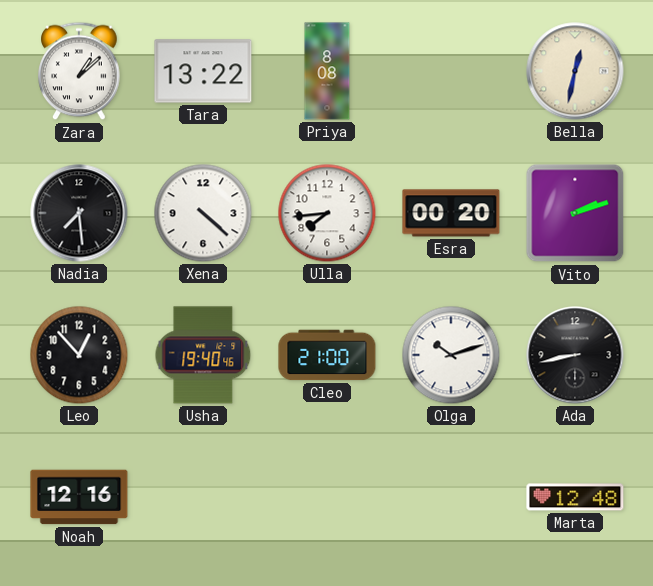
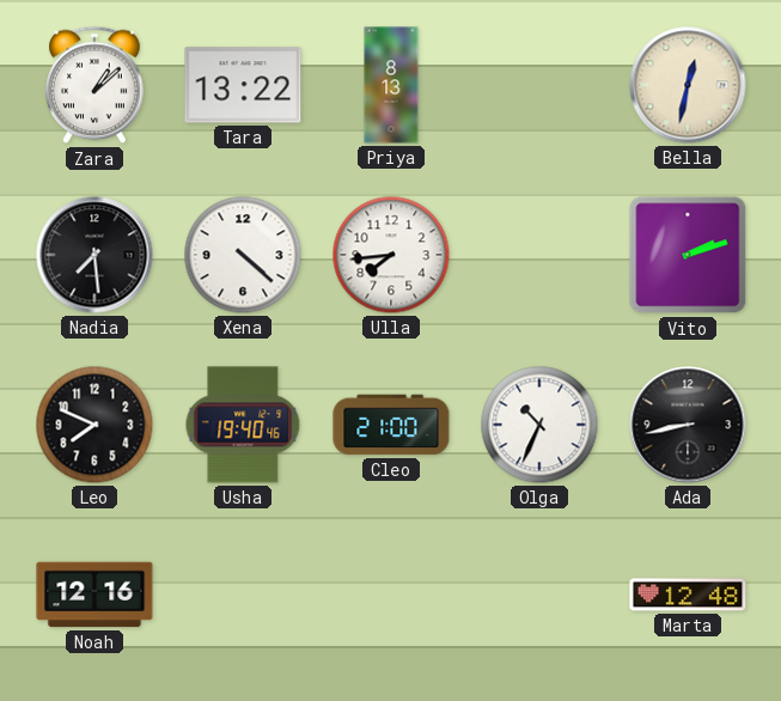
Priya: 8:08 -> 8:13
Esra: 00:20 -> none
Leo: 12:53 -> 7:49
Olga: 10:12 -> 10:34
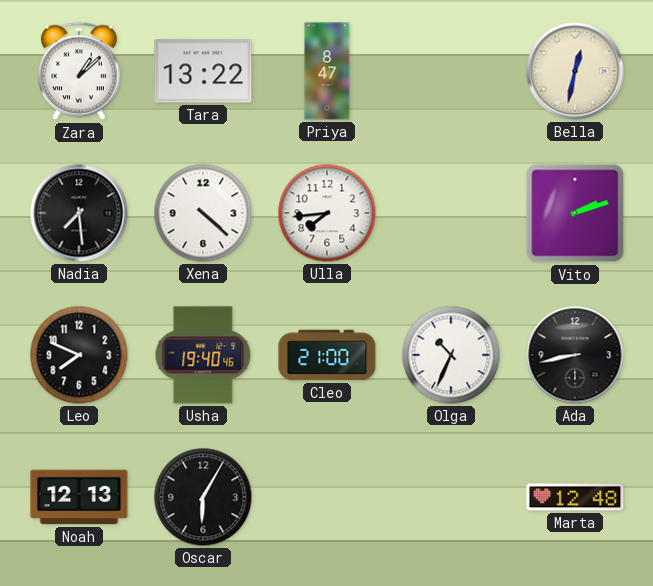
Priya: 8:13 -> 8:47
Noah: 12:16 -> 12:13
Oscar: none -> 6:05
